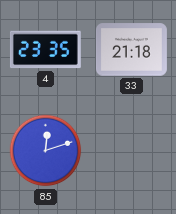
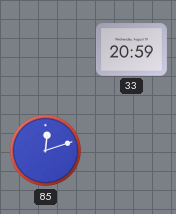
4: 23:35 -> none
33: 21:18 -> 20:59
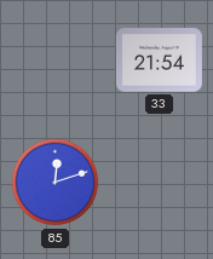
33: 20:59 -> 21:54
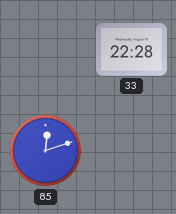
33: 21:54 -> 22:28
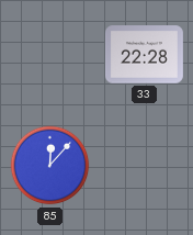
85: 12:12 -> 12:07
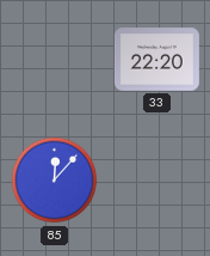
33: 22:28 -> 22:20
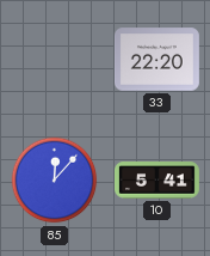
10: none -> 5:41
